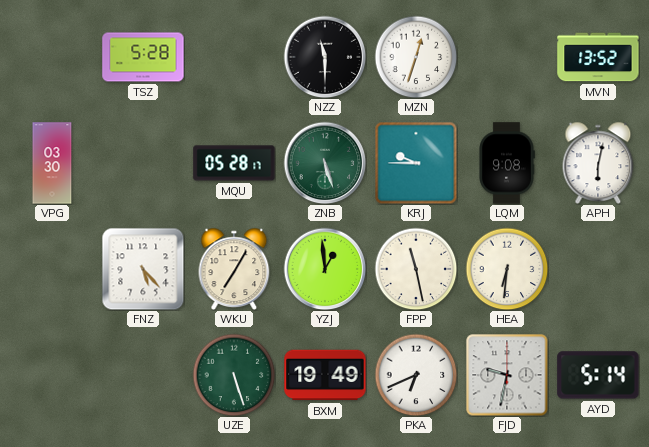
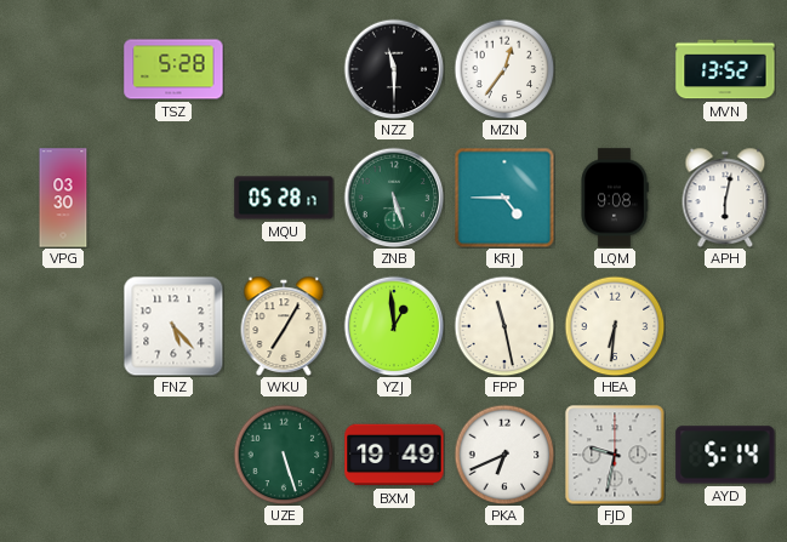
MZN: 12:33 -> 12:36
KRJ: 9:45 -> 4:45
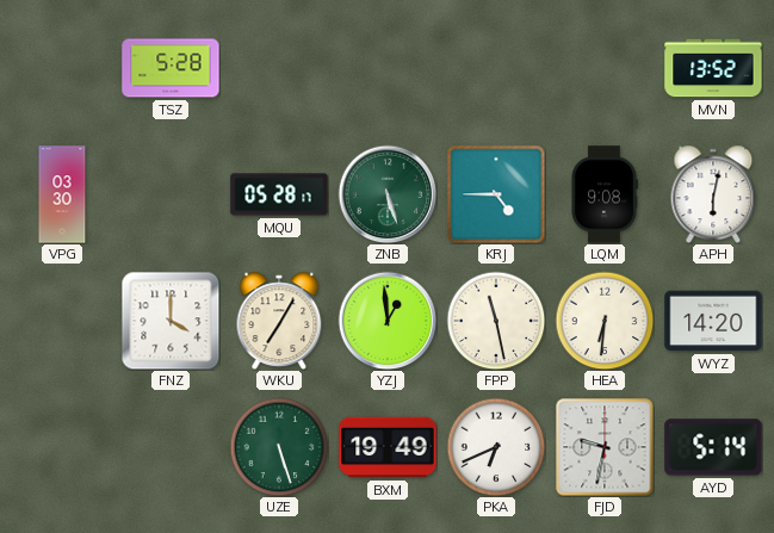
NZZ: 11:30 -> none
MZN: 12:36 -> none
FNZ: 5:23 -> 4:00
WYZ: none -> 14:20
